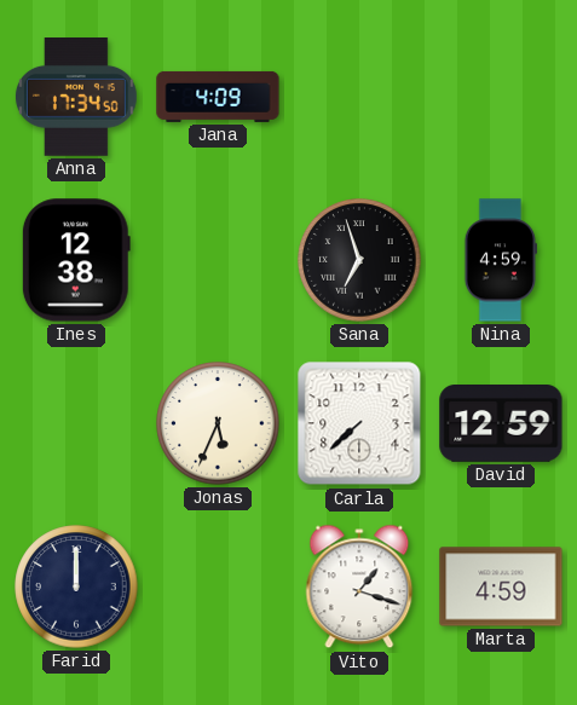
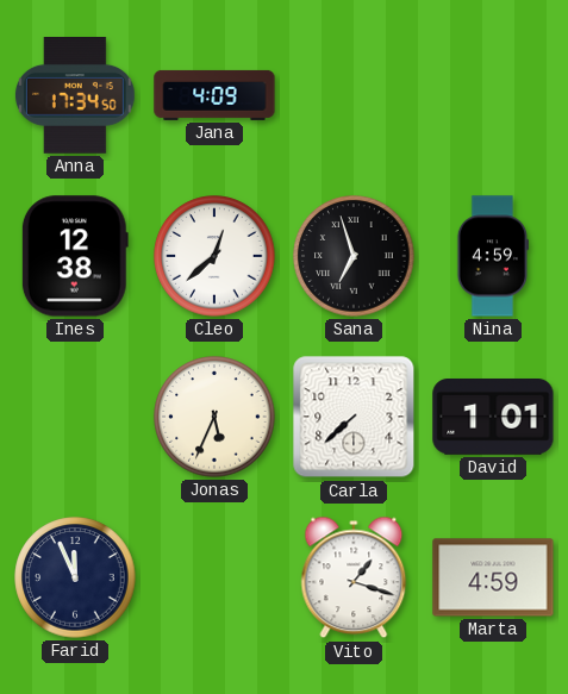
Cleo: none -> 12:38
David: 12:59 -> 1:01
Farid: 12:00 -> 11:56
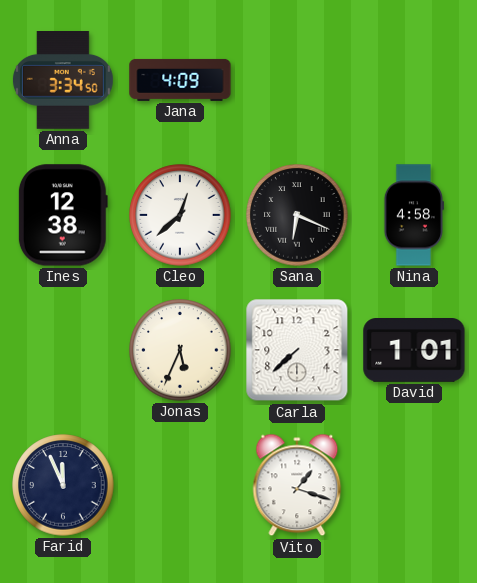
Anna: 17:34 -> 3:34
Sana: 6:57 -> 6:19
Nina: 4:59 -> 4:58
Marta: 4:59 -> none
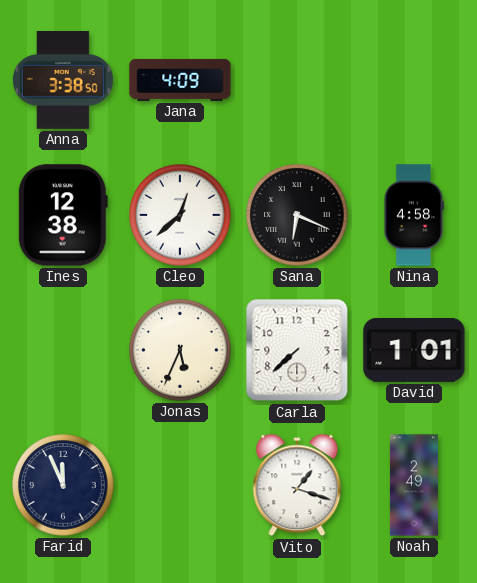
Anna: 3:34 -> 3:38
Noah: none -> 2:49
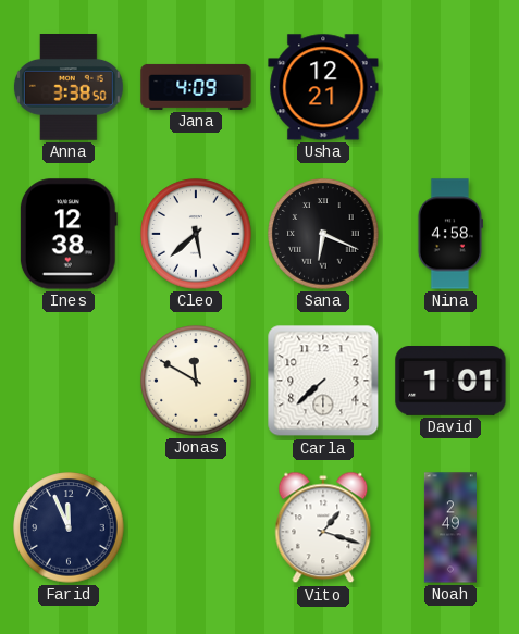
Usha: none -> 12:21
Cleo: 12:38 -> 5:38
Jonas: 5:34 -> 11:50
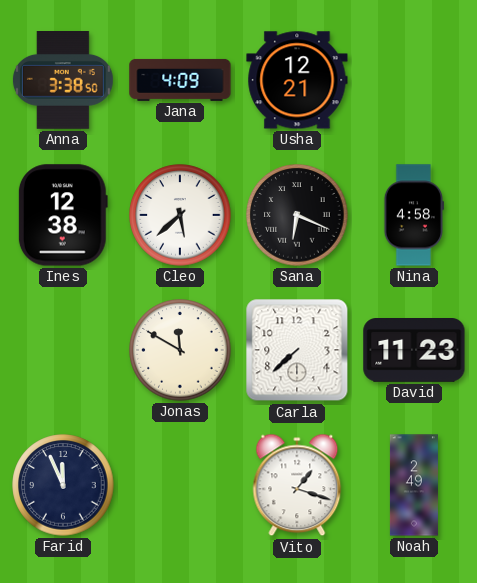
David: 1:01 -> 11:23
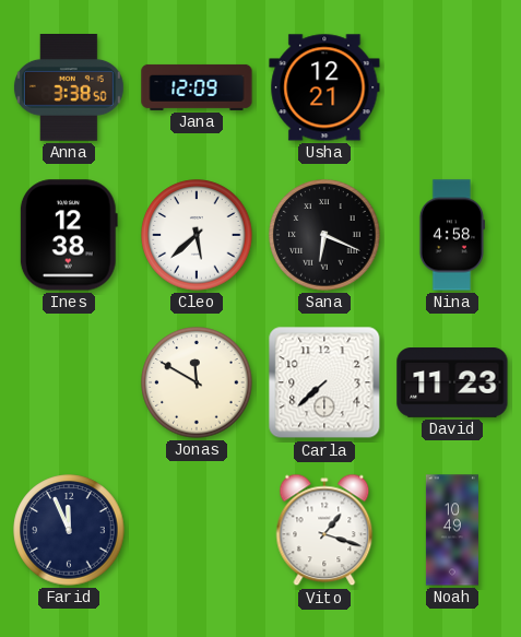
Jana: 4:09 -> 12:09
Noah: 2:49 -> 10:49
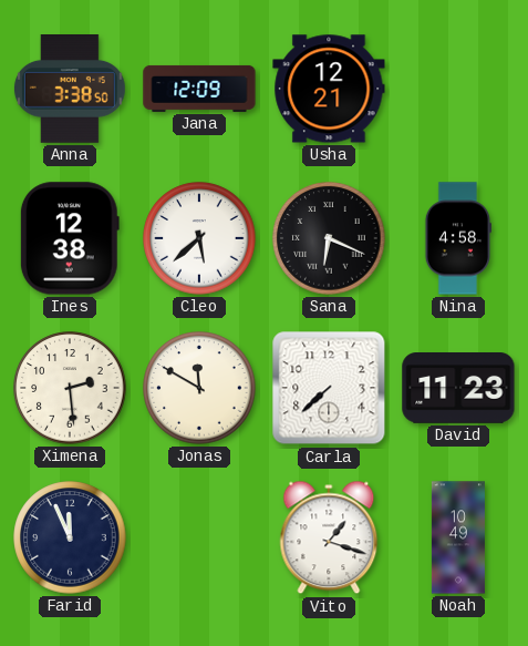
Ximena: none -> 2:29
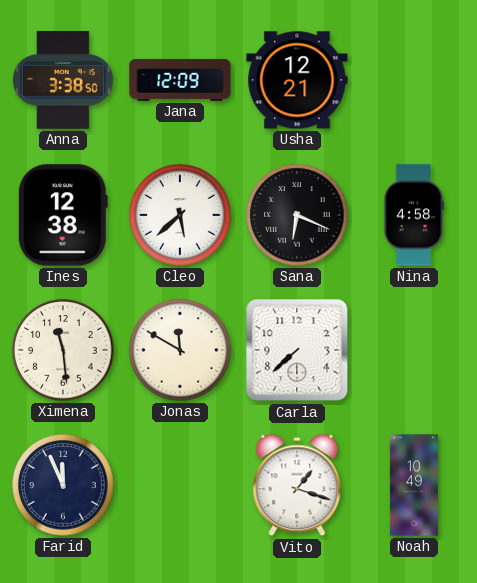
Ximena: 2:29 -> 11:29
David: 11:23 -> none
